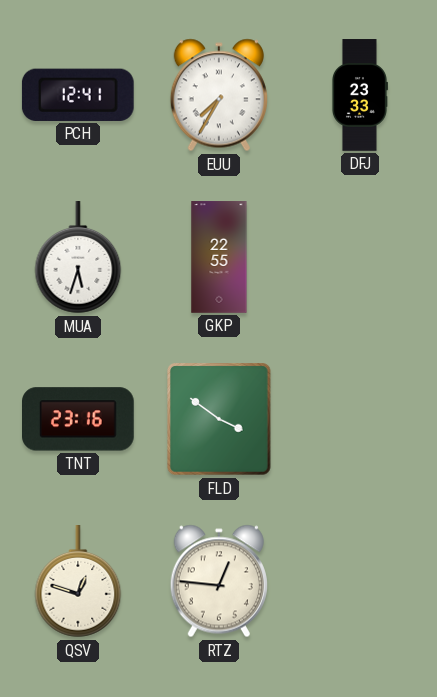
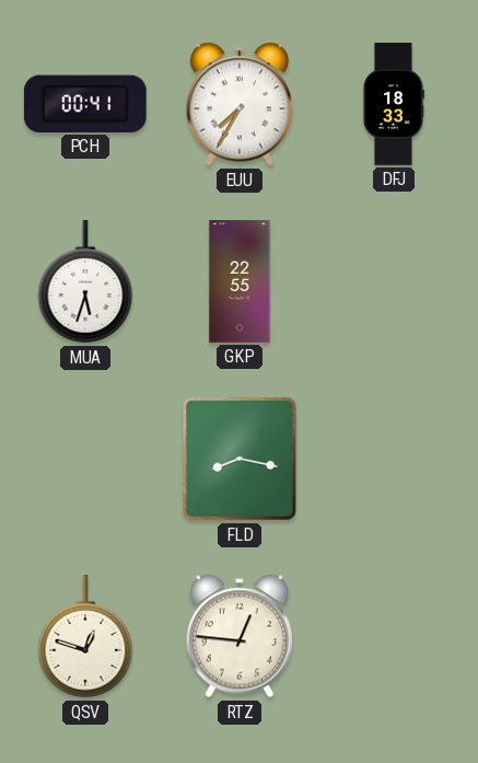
PCH: 12:41 -> 00:41
DFJ: 23:33 -> 18:33
TNT: 23:16 -> none
FLD: 3:51 -> 8:17
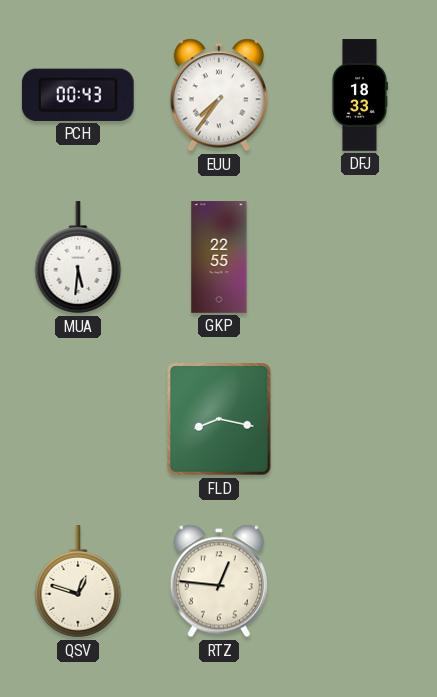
PCH: 00:41 -> 00:43
EUU: 7:35 -> 7:36
MUA: 5:33 -> 5:31
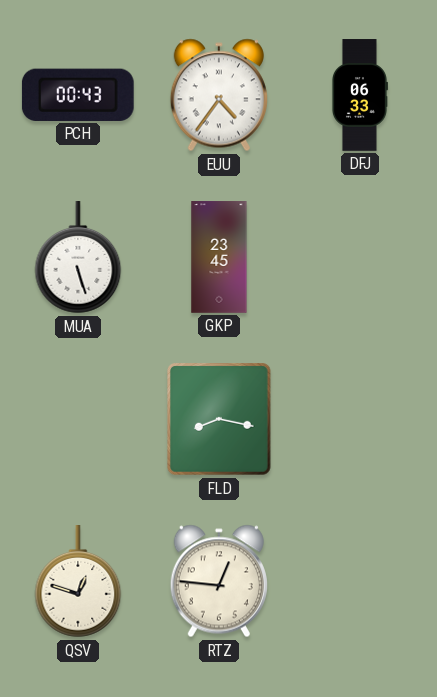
EUU: 7:36 -> 4:36
DFJ: 18:33 -> 06:33
MUA: 5:31 -> 5:27
GKP: 22:55 -> 23:45
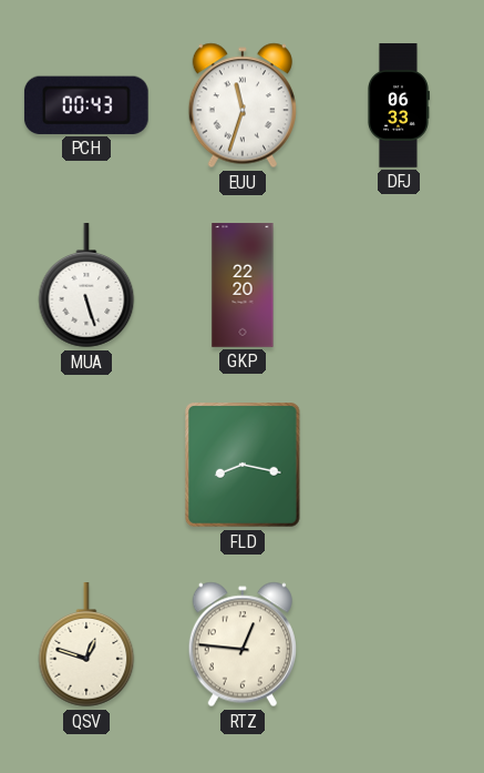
EUU: 4:36 -> 11:33
GKP: 23:45 -> 22:20
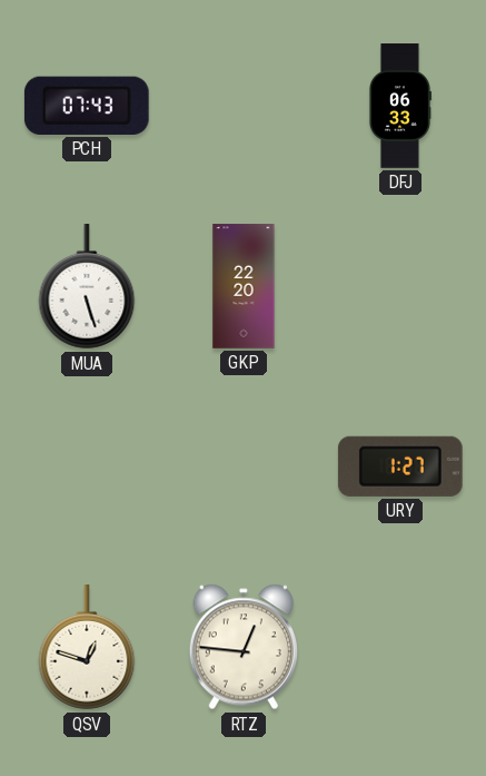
PCH: 00:43 -> 07:43
EUU: 11:33 -> none
FLD: 8:17 -> none
URY: none -> 1:27
